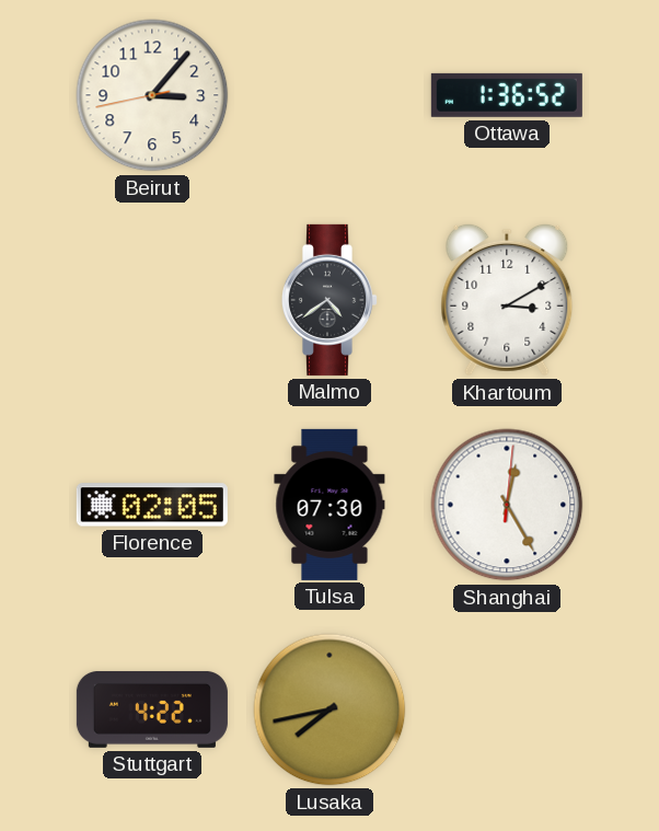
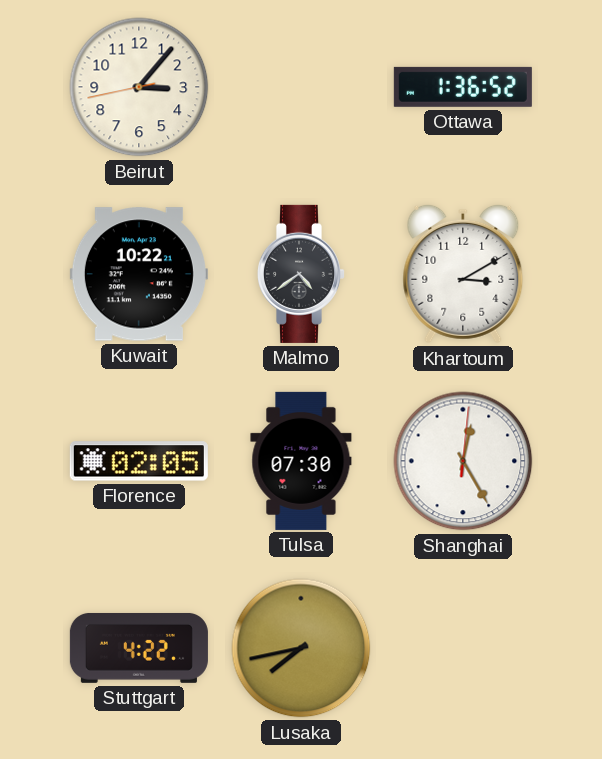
Kuwait: none -> 10:22
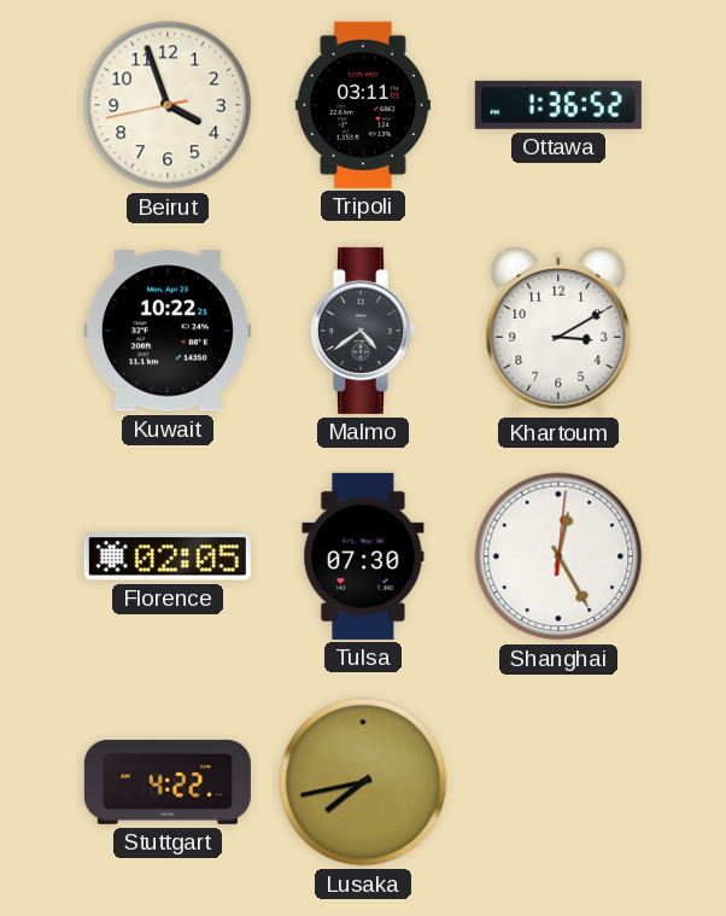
Beirut: 3:06 -> 3:56
Tripoli: none -> 03:11
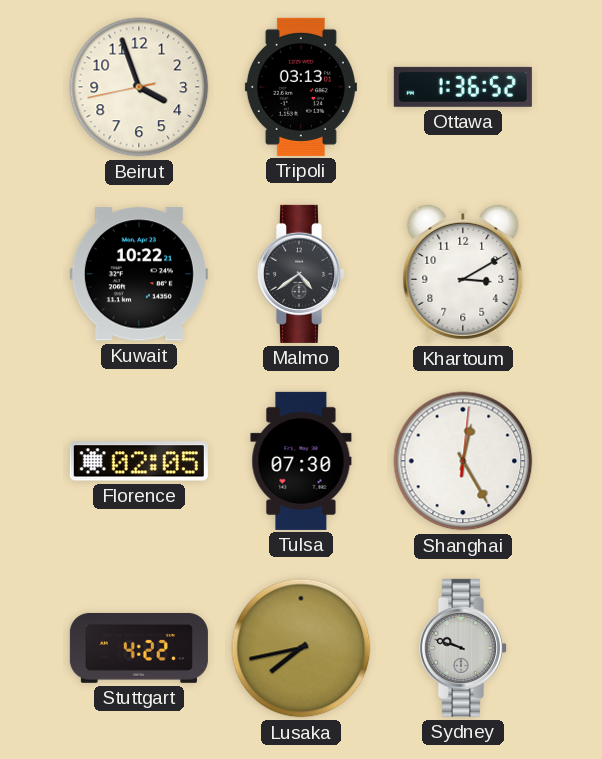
Tripoli: 03:11 -> 03:13
Sydney: none -> 9:48
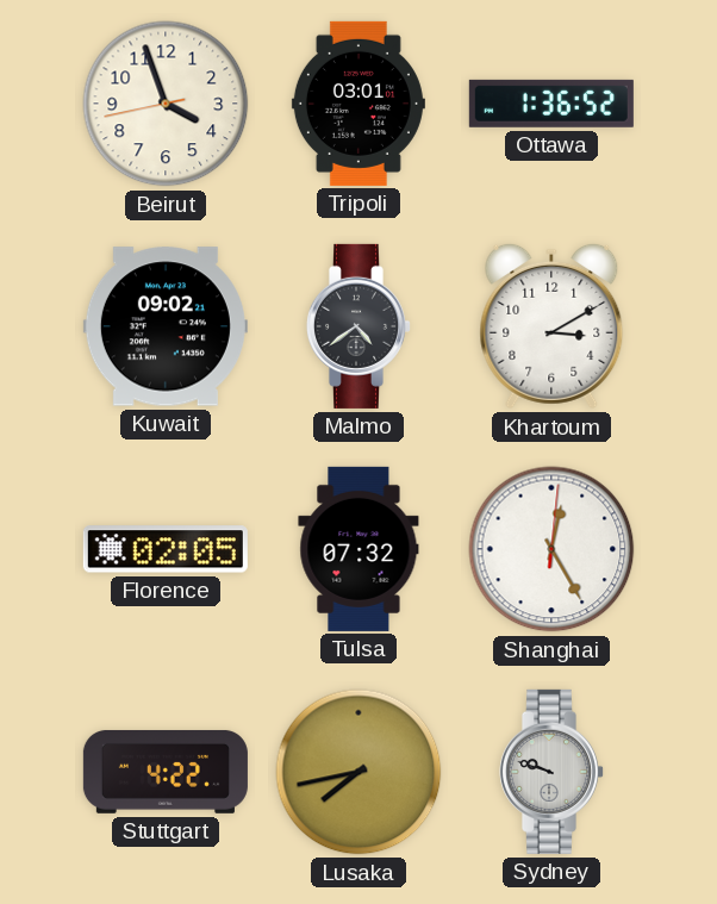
Tripoli: 03:13 -> 03:01
Kuwait: 10:22 -> 09:02
Tulsa: 07:30 -> 07:32
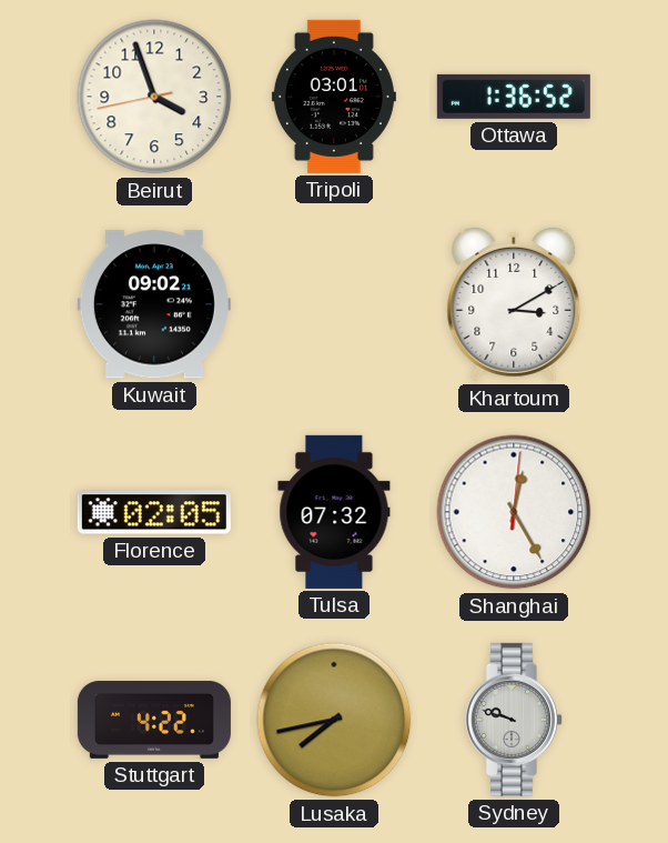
Malmo: 4:39 -> none
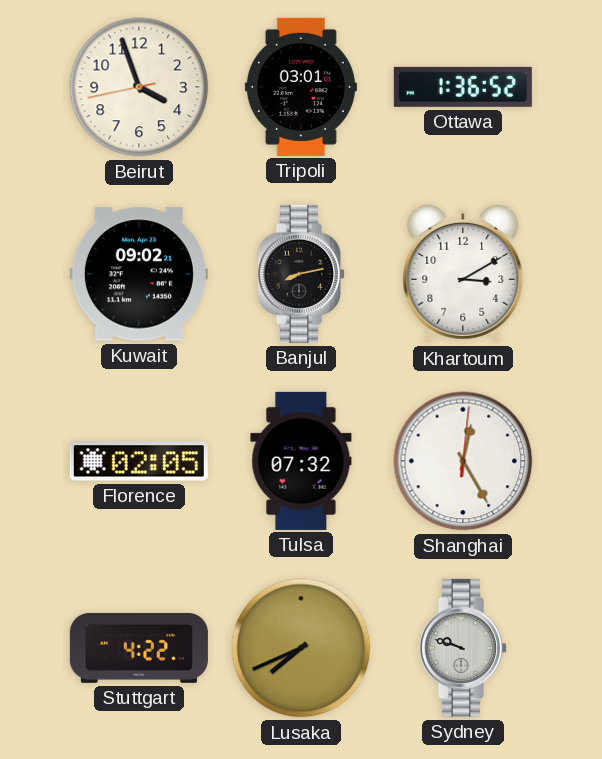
Banjul: none -> 8:13
Lusaka: 7:43 -> 7:41
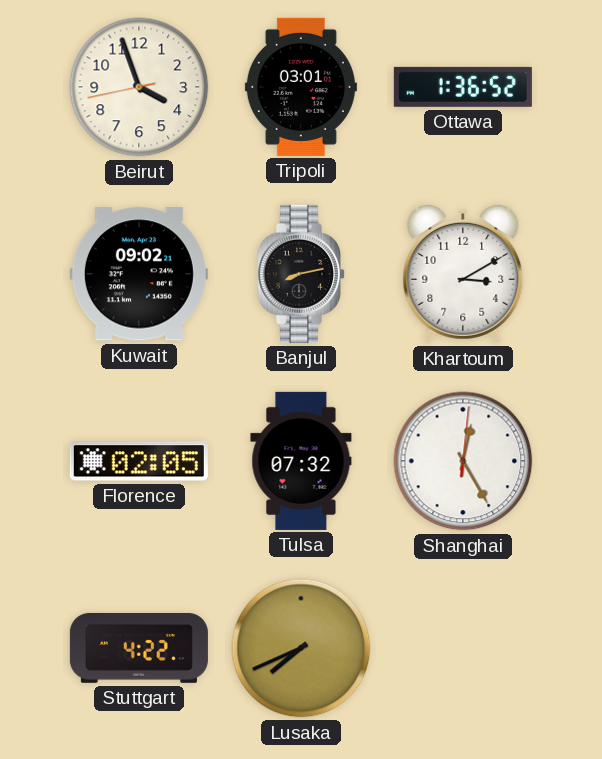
Sydney: 9:48 -> none
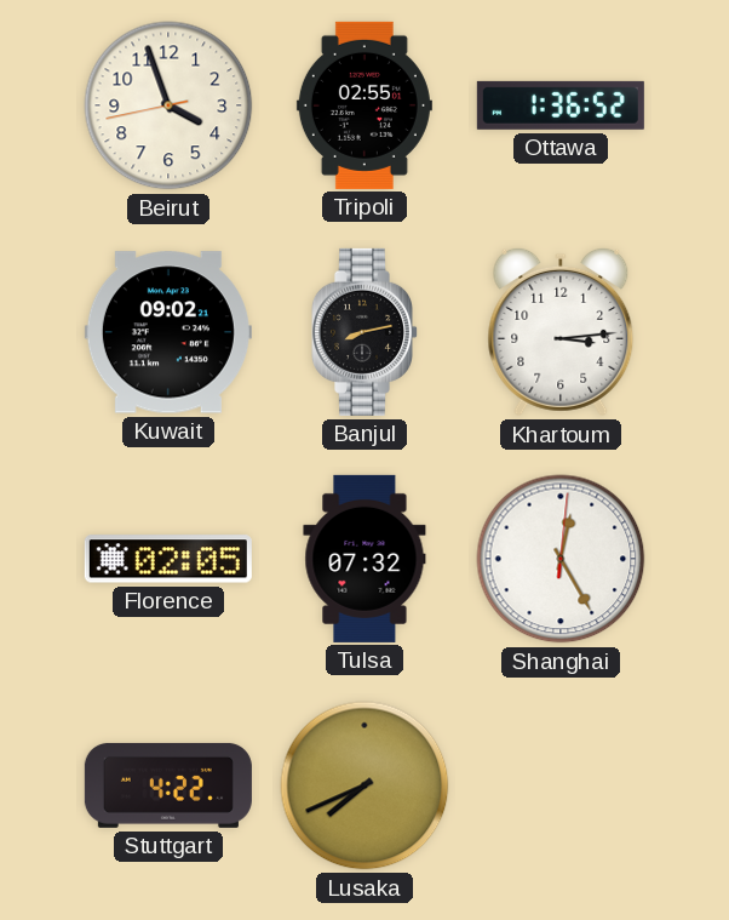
Tripoli: 03:01 -> 02:55
Khartoum: 3:10 -> 3:14
